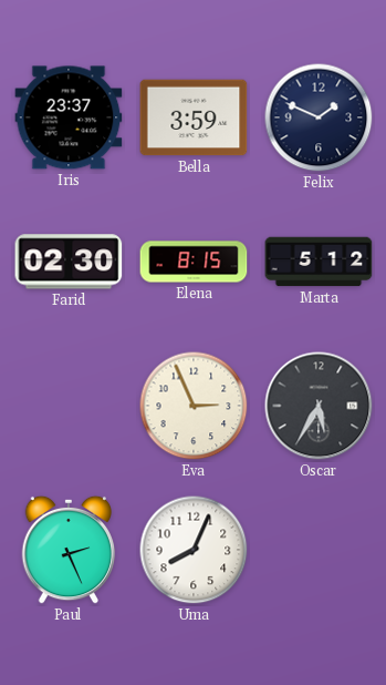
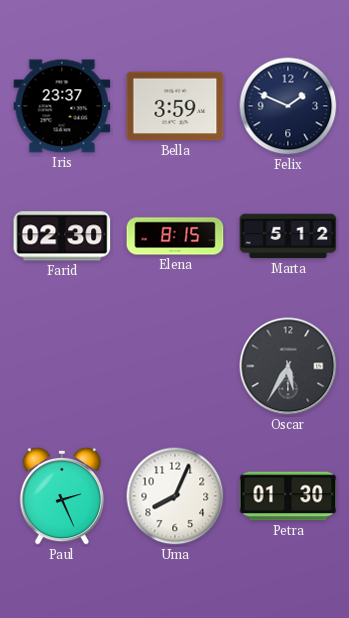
Eva: 2:56 -> none
Petra: none -> 01:30
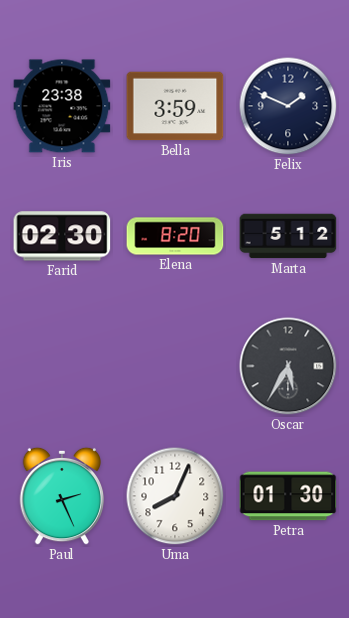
Iris: 23:37 -> 23:38
Elena: 8:15 -> 8:20
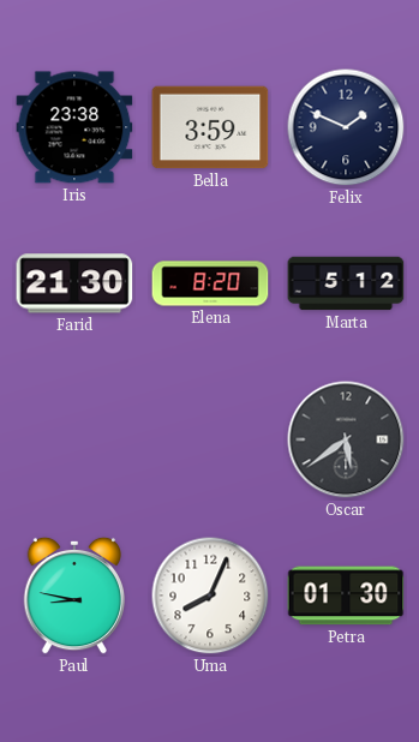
Farid: 02:30 -> 21:30
Oscar: 5:35 -> 5:39
Paul: 2:26 -> 8:47
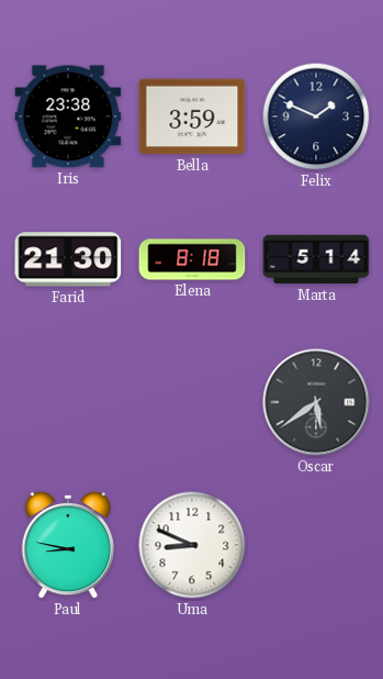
Elena: 8:20 -> 8:18
Marta: 5:12 -> 5:14
Uma: 8:04 -> 8:49
Petra: 01:30 -> none
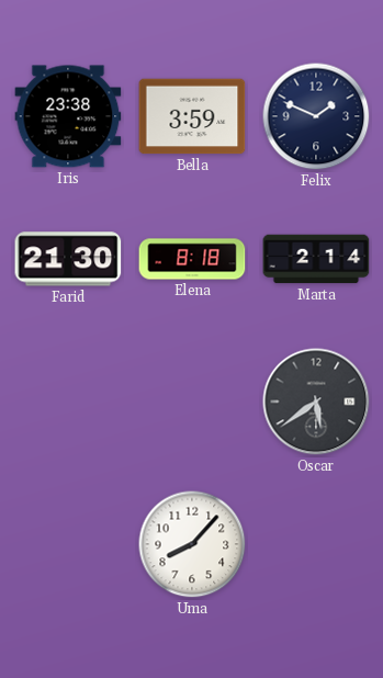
Marta: 5:14 -> 2:14
Paul: 8:47 -> none
Uma: 8:49 -> 8:07
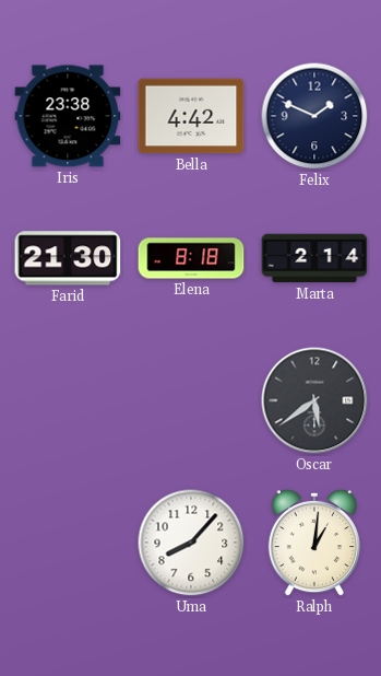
Bella: 3:59 -> 4:42
Ralph: none -> 1:01
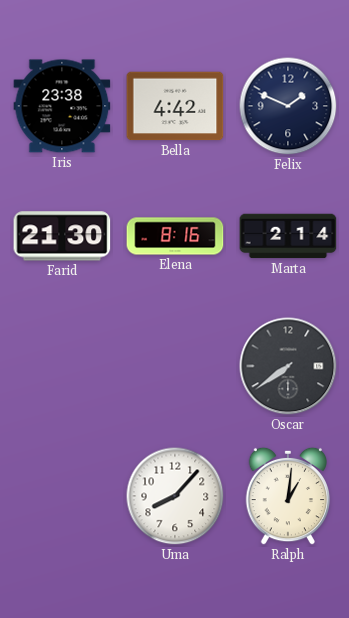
Elena: 8:18 -> 8:16
Oscar: 5:39 -> 7:39
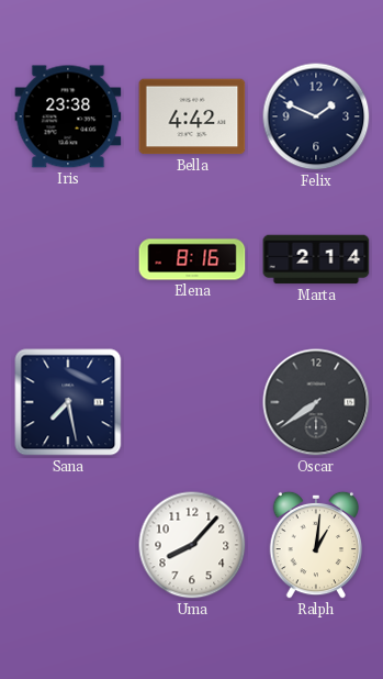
Farid: 21:30 -> none
Sana: none -> 7:28
